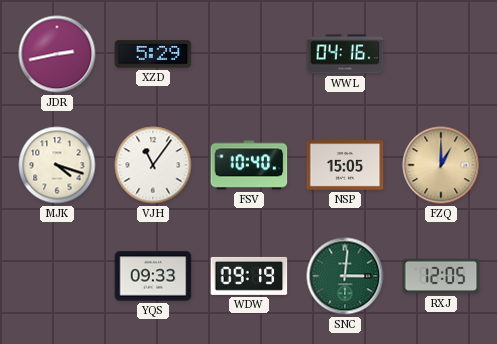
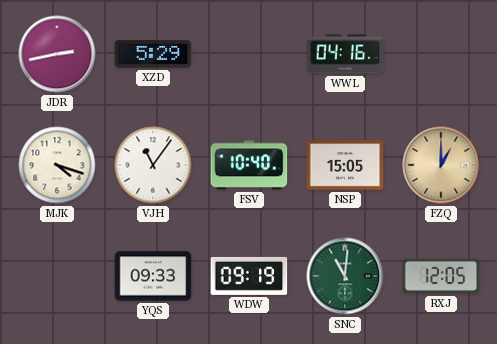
SNC: 3:01 -> 11:01
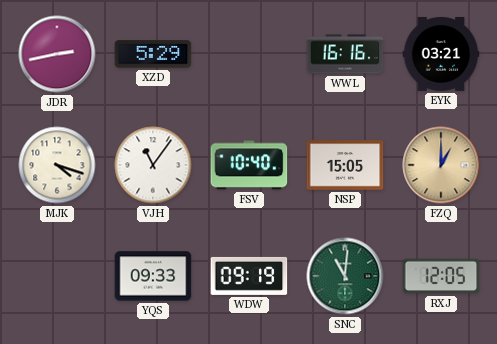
WWL: 04:16 -> 16:16
EYK: none -> 03:21
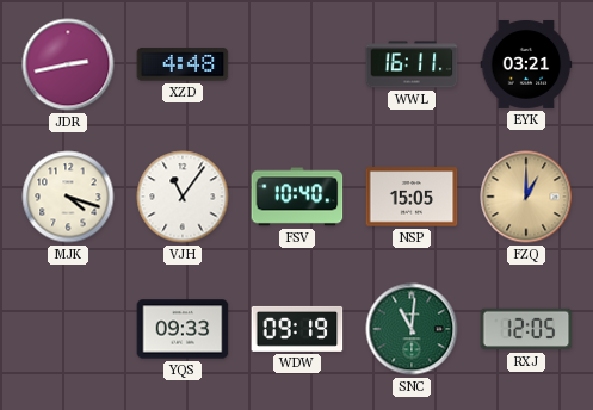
XZD: 5:29 -> 4:48
WWL: 16:16 -> 16:11
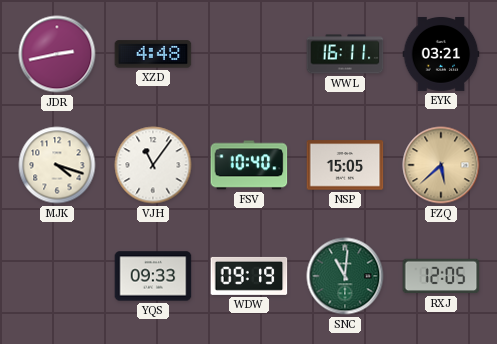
FZQ: 1:00 -> 5:38
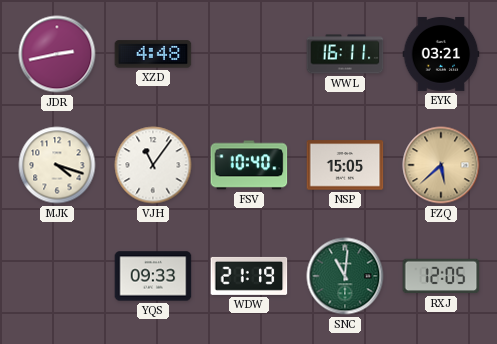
WDW: 09:19 -> 21:19
